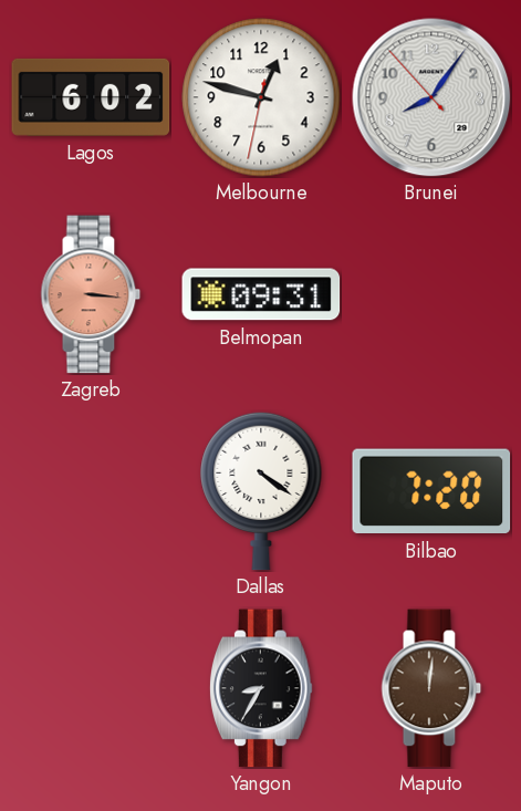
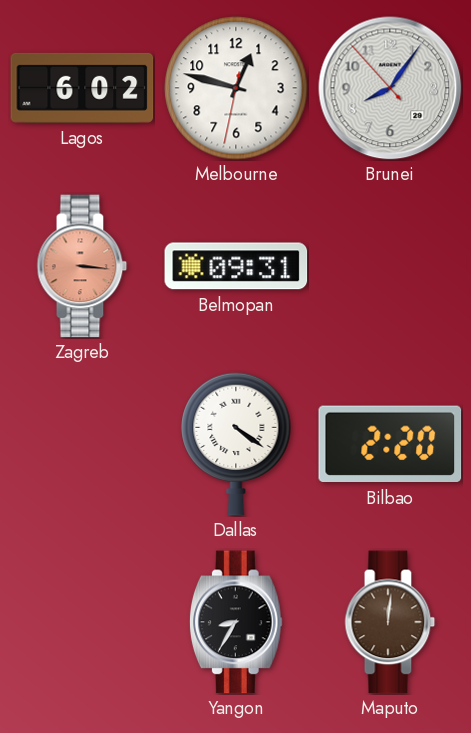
Bilbao: 7:20 -> 2:20
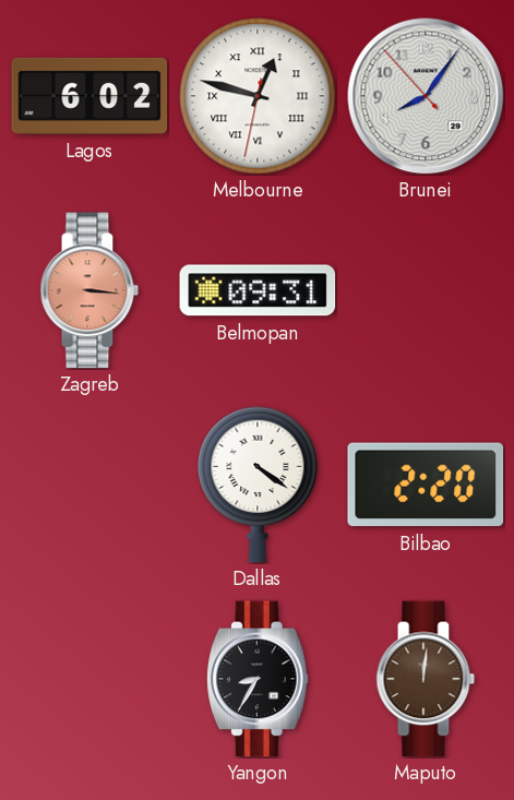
Melbourne numerals: Arabic -> Roman
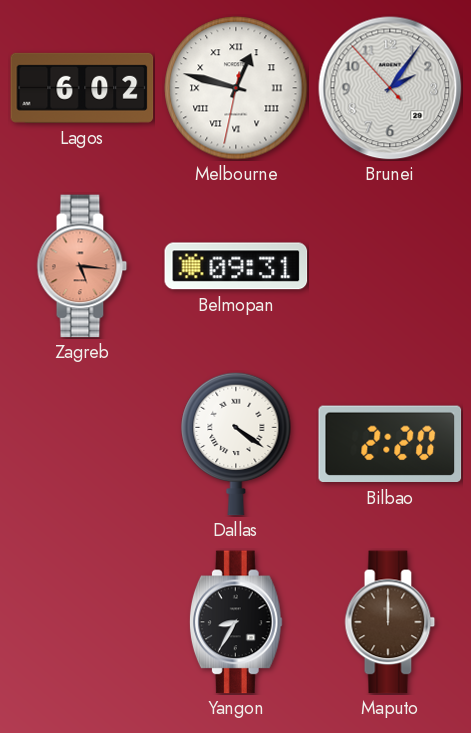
Brunei: 8:05 -> 2:05
Zagreb: 3:16 -> 5:16
Maputo: 12:01 -> 12:00
